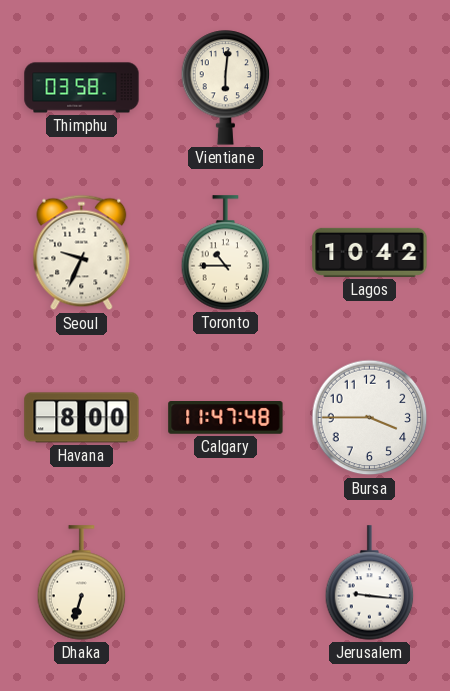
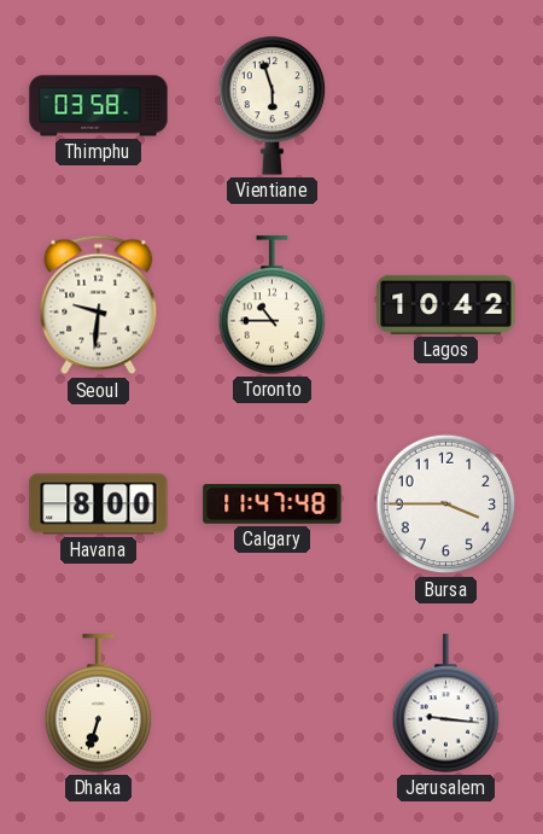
Vientiane: 6:01 -> 5:57
Seoul: 9:34 -> 9:31
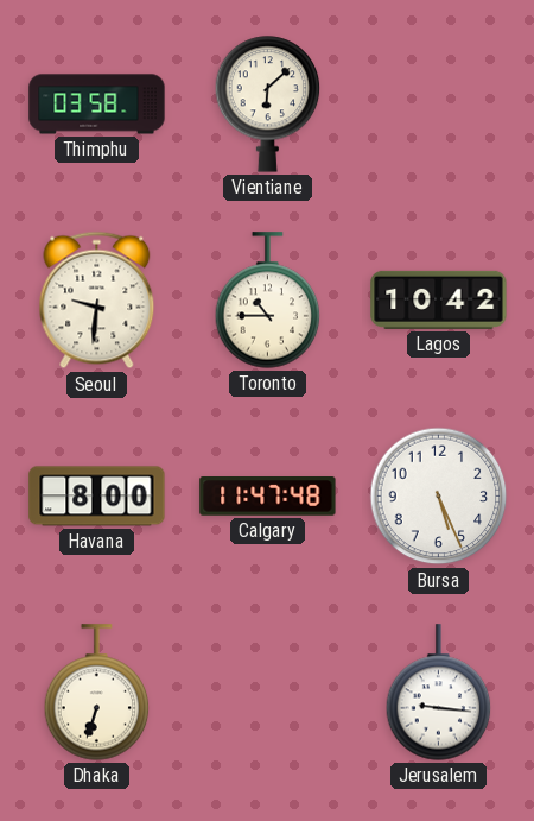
Vientiane: 5:57 -> 6:08
Bursa: 3:45 -> 5:26
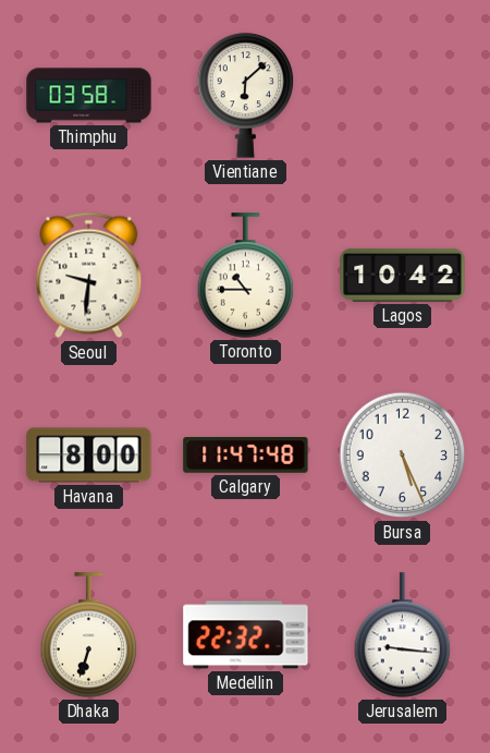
Medellin: none -> 22:32
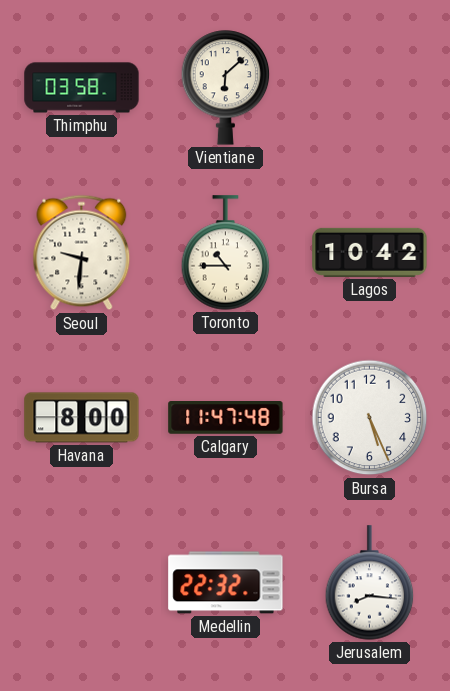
Dhaka: 6:33 -> none
Jerusalem: 9:16 -> 8:16
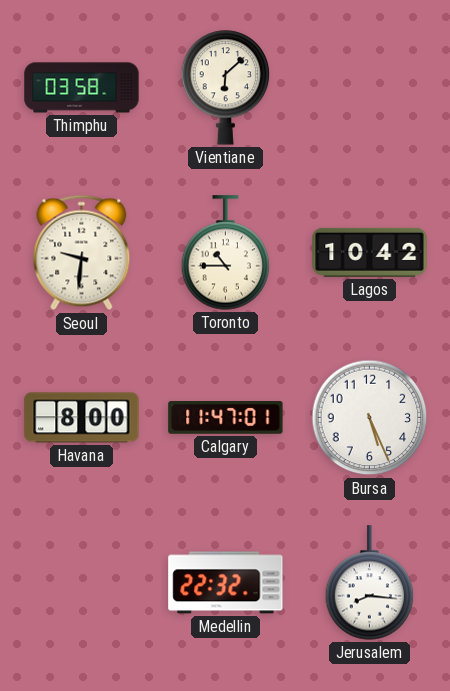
Calgary: 11:47:48 -> 11:47:01
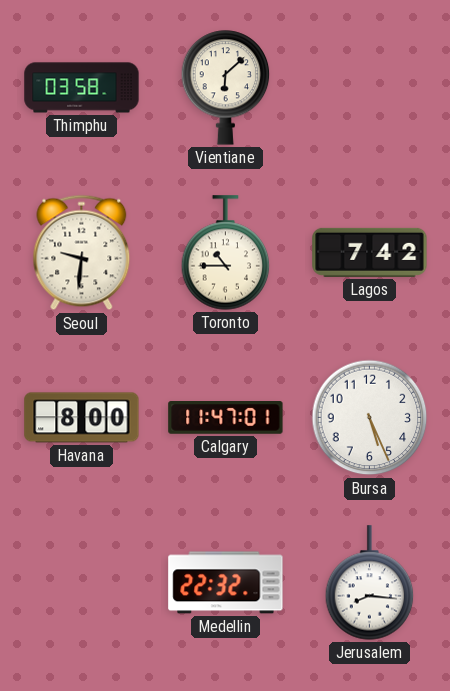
Lagos: 10:42 -> 7:42
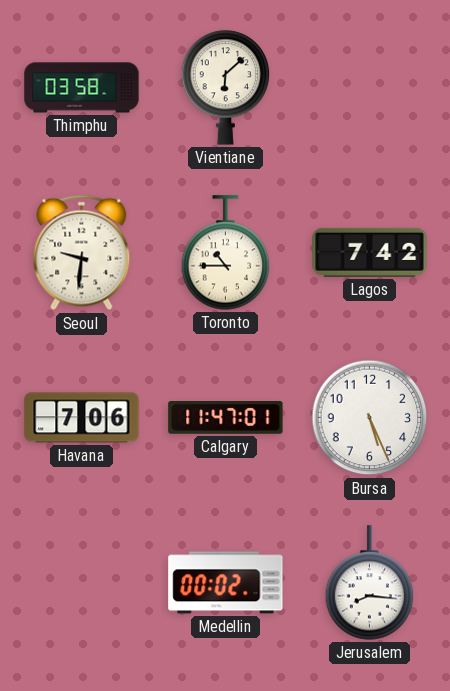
Havana: 8:00 -> 7:06
Medellin: 22:32 -> 00:02
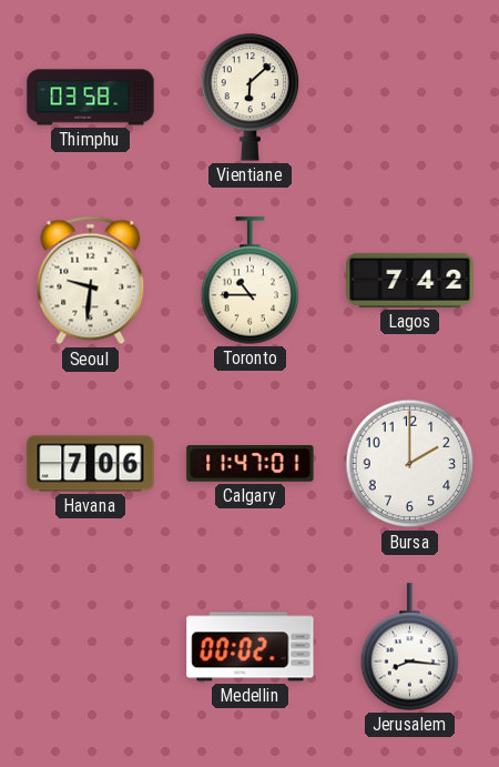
Bursa: 5:26 -> 2:00
